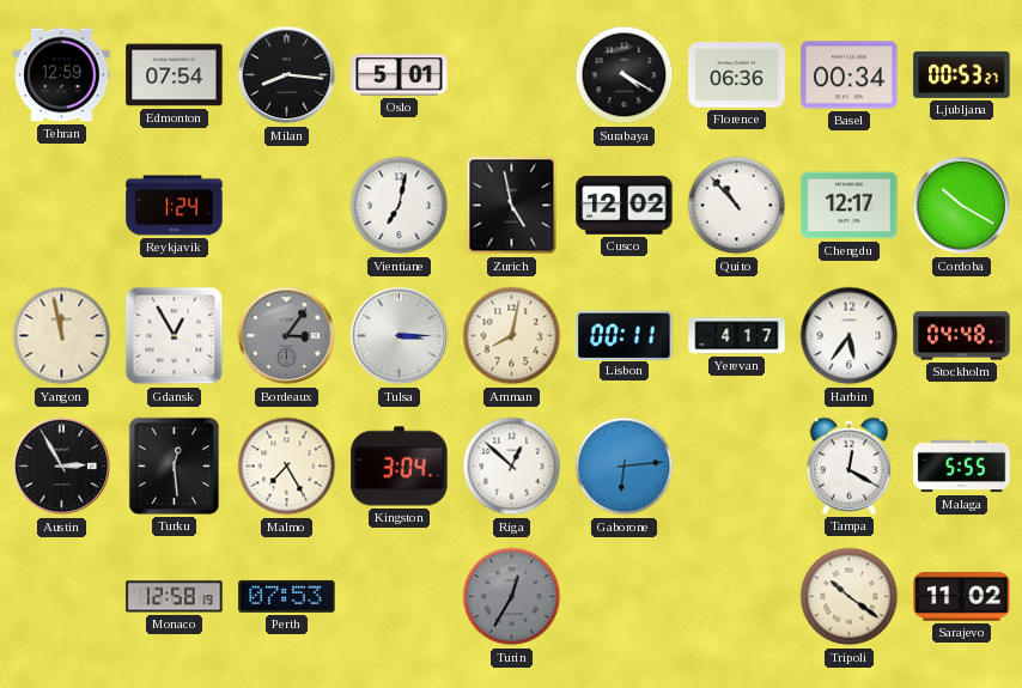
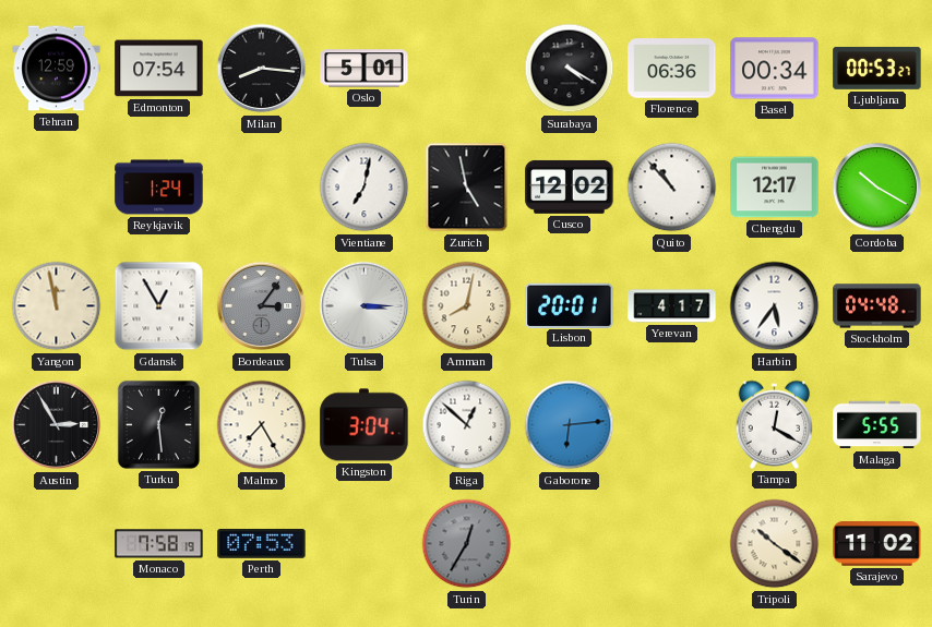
Lisbon: 00:11 -> 20:01
Monaco: 12:58 -> 7:58
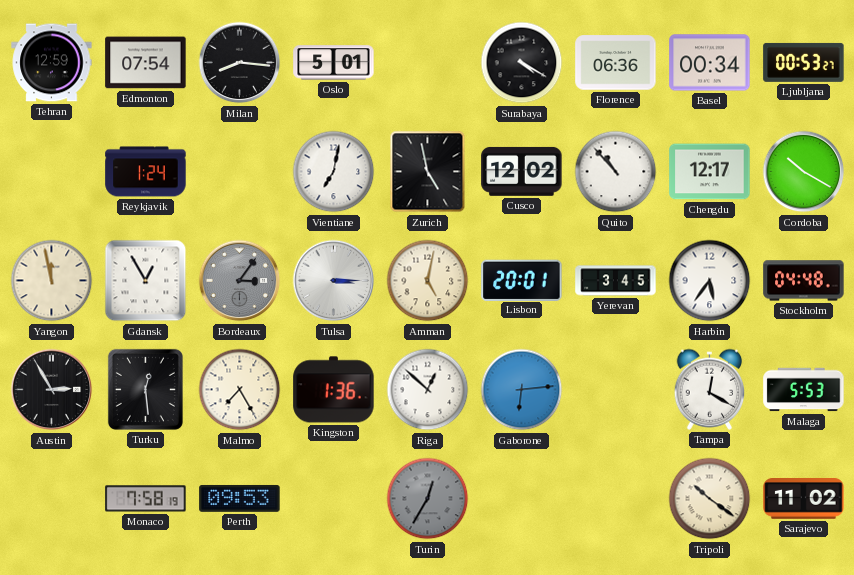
Amman: 8:02 -> 5:02
Yerevan: 4:17 -> 3:45
Kingston: 3:04 -> 1:36
Malaga: 5:55 -> 5:53
Perth: 07:53 -> 09:53
